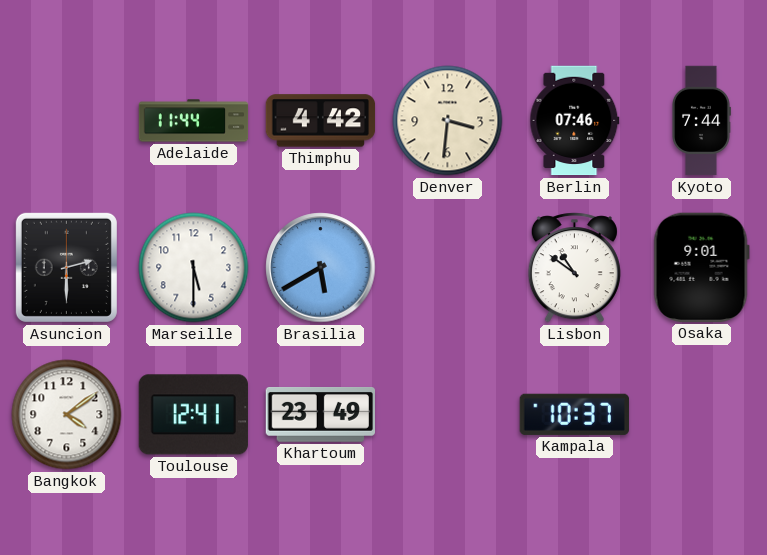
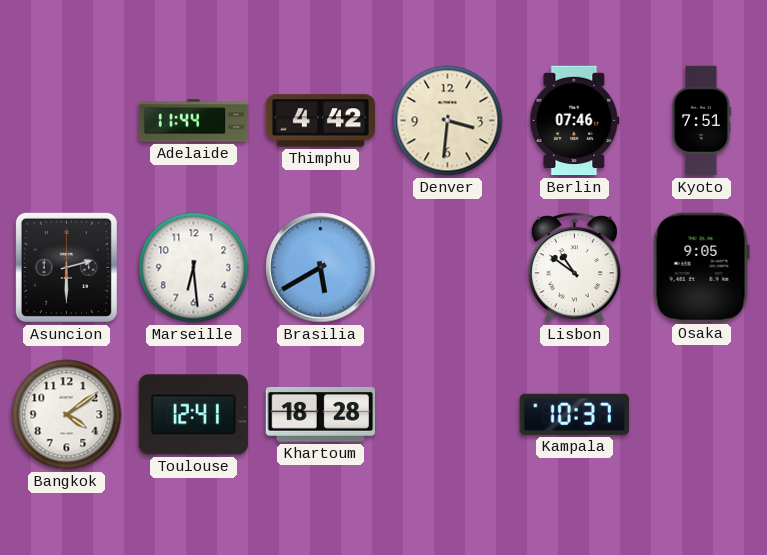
Kyoto: 7:44 -> 7:51
Marseille: 5:30 -> 6:29
Osaka: 9:01 -> 9:05
Khartoum: 23:49 -> 18:28
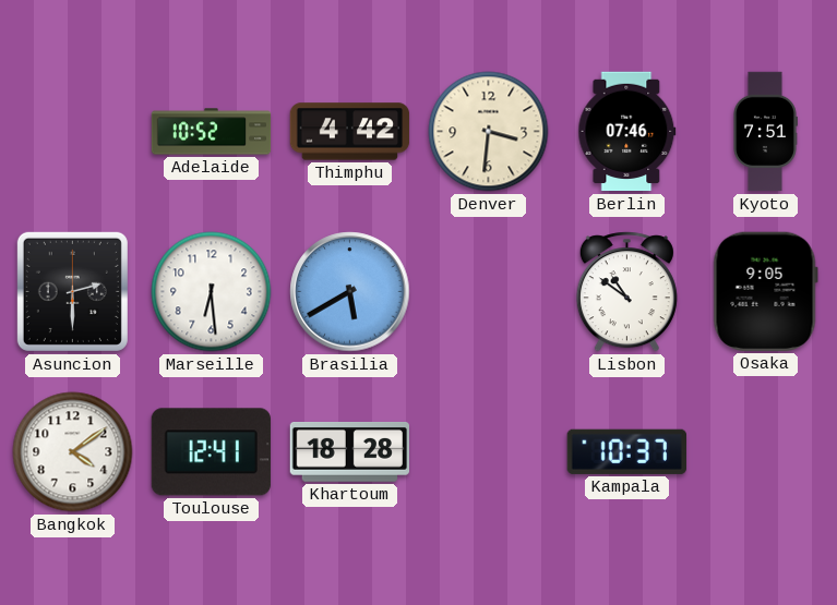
Adelaide: 11:44 -> 10:52
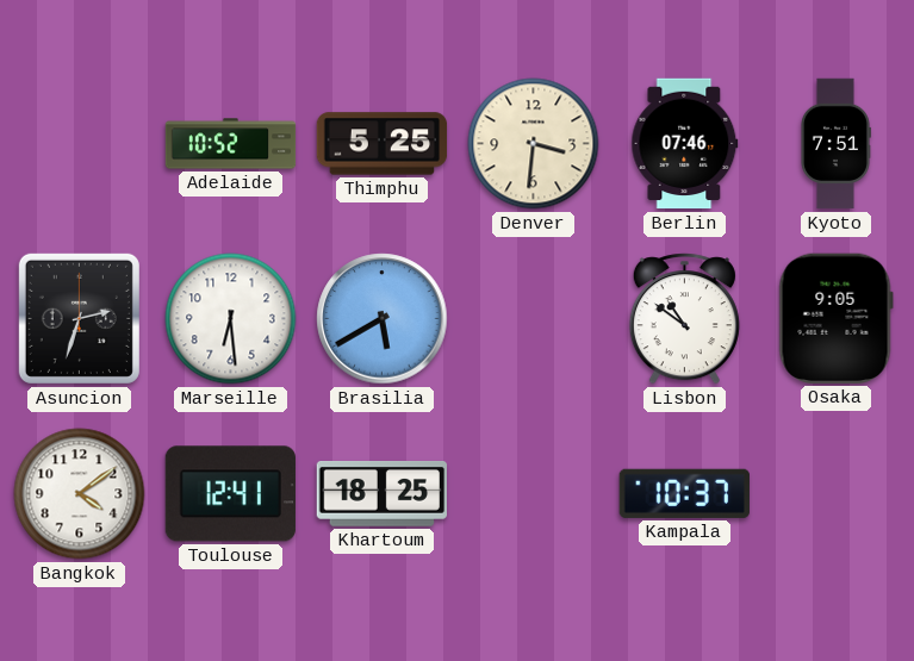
Thimphu: 4:42 -> 5:25
Asuncion: 2:30 -> 2:33
Khartoum: 18:28 -> 18:25
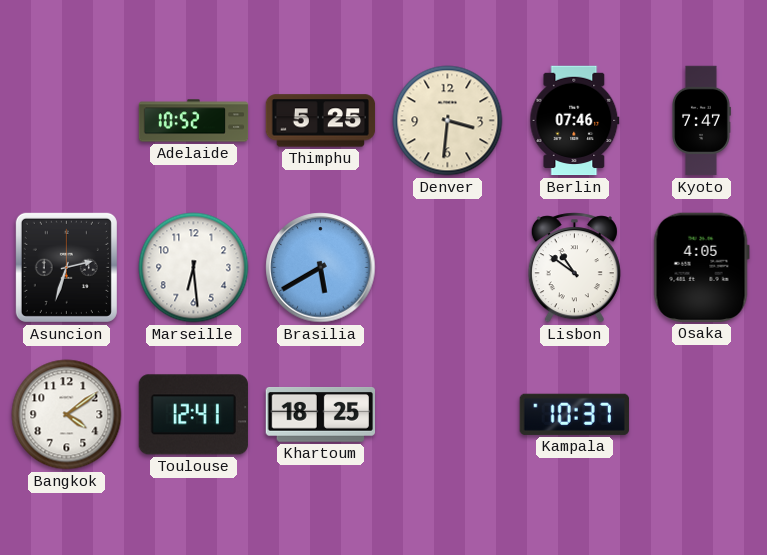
Kyoto: 7:51 -> 7:47
Osaka: 9:05 -> 4:05
